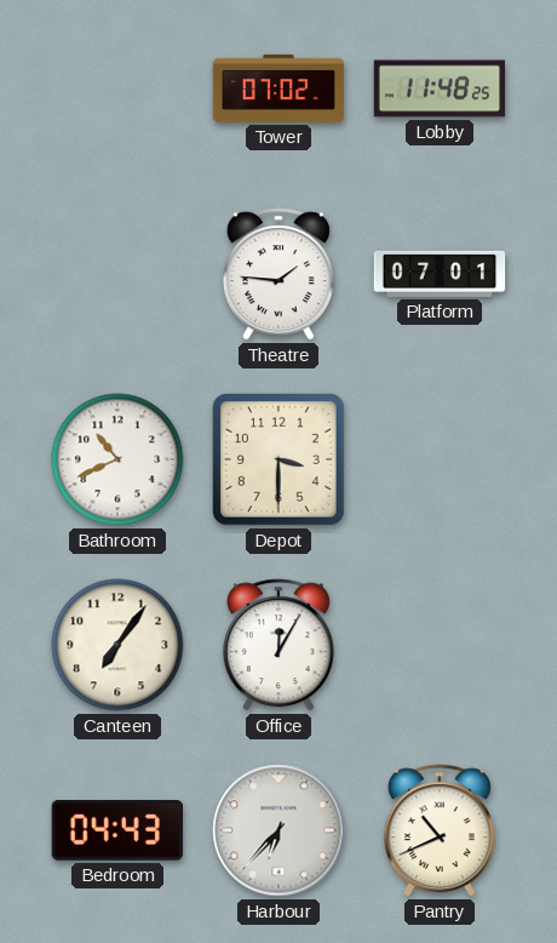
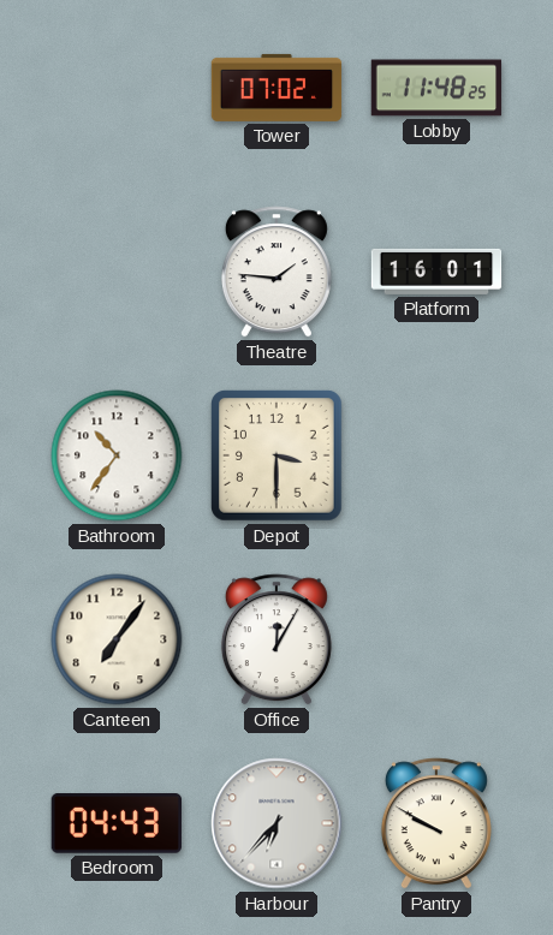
Platform: 07:01 -> 16:01
Bathroom: 10:41 -> 10:36
Pantry: 10:41 -> 9:50
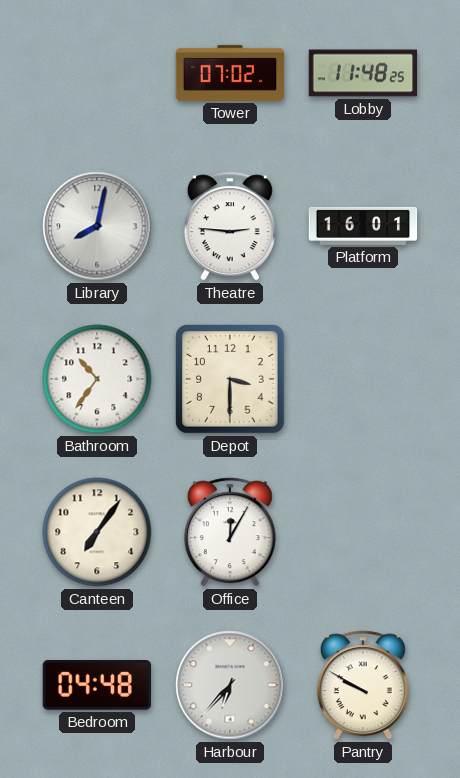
Library: none -> 8:02
Theatre: 1:46 -> 2:46
Bedroom: 04:43 -> 04:48
